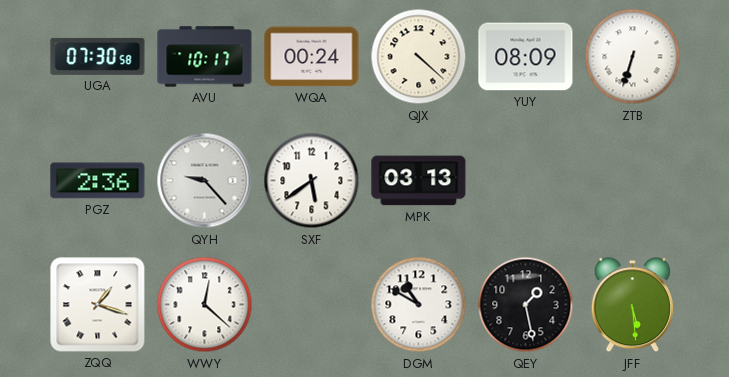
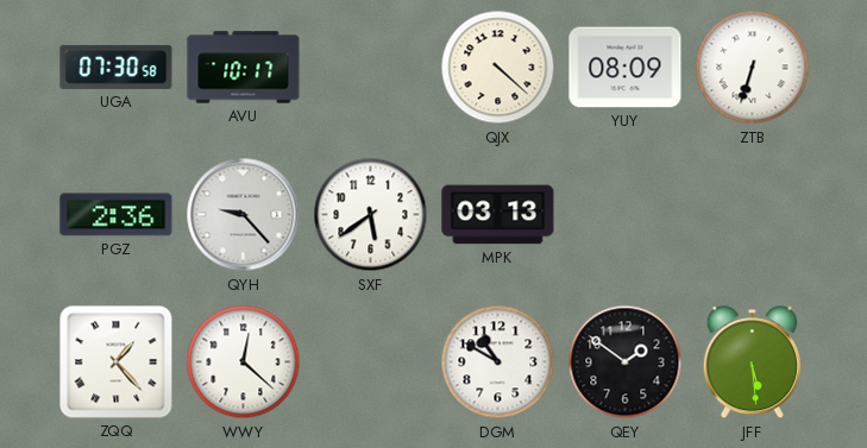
WQA: 00:24 -> none
ZQQ: 1:18 -> 1:23
QEY: 1:28 -> 1:51
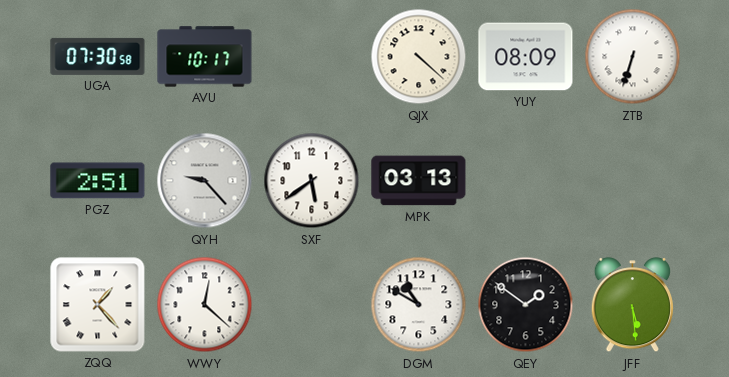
PGZ: 2:36 -> 2:51
